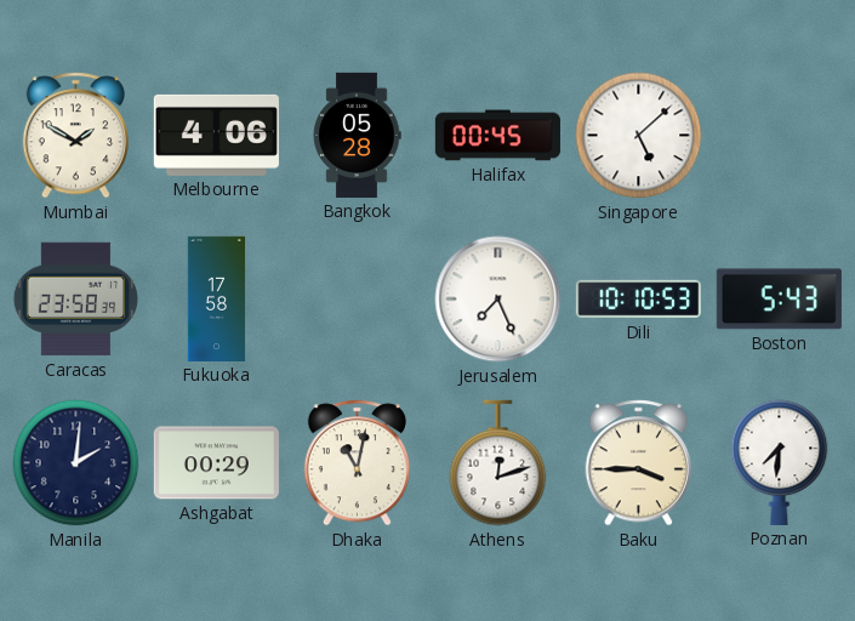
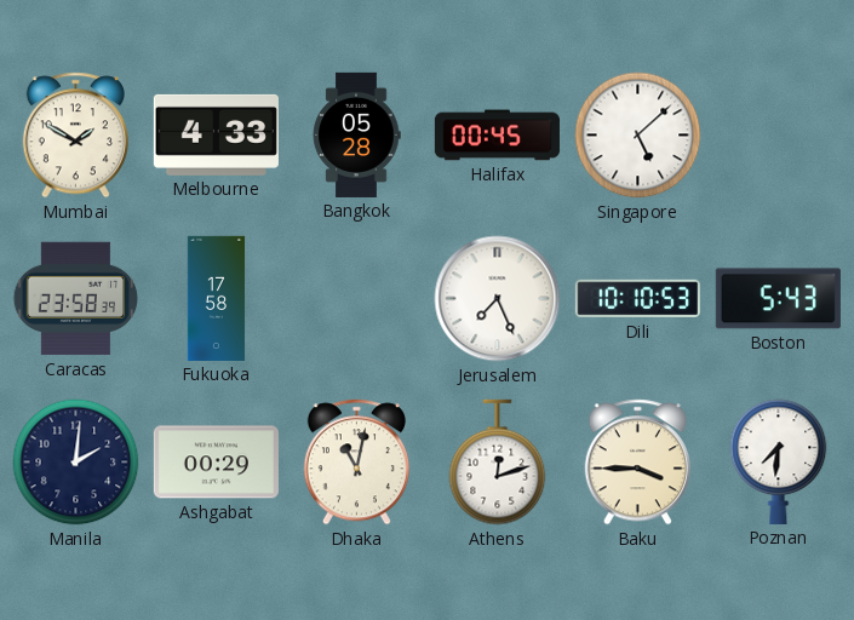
Melbourne: 4:06 -> 4:33
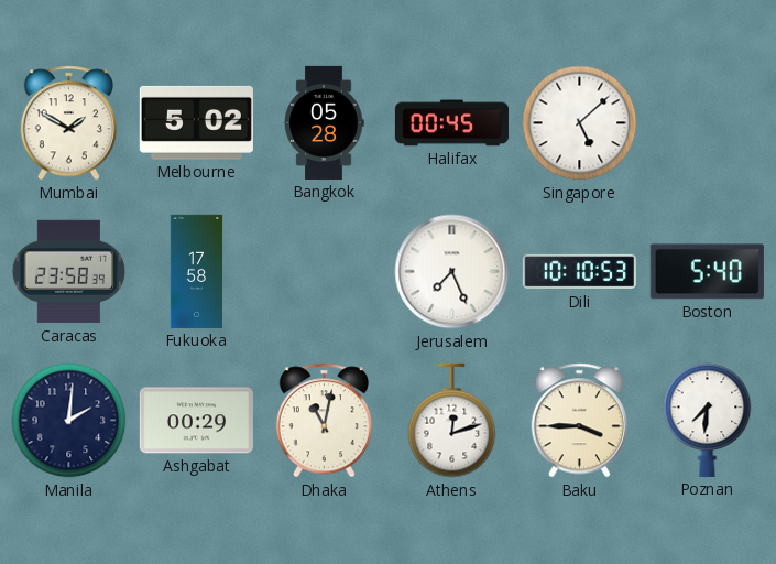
Melbourne: 4:33 -> 5:02
Boston: 5:43 -> 5:40
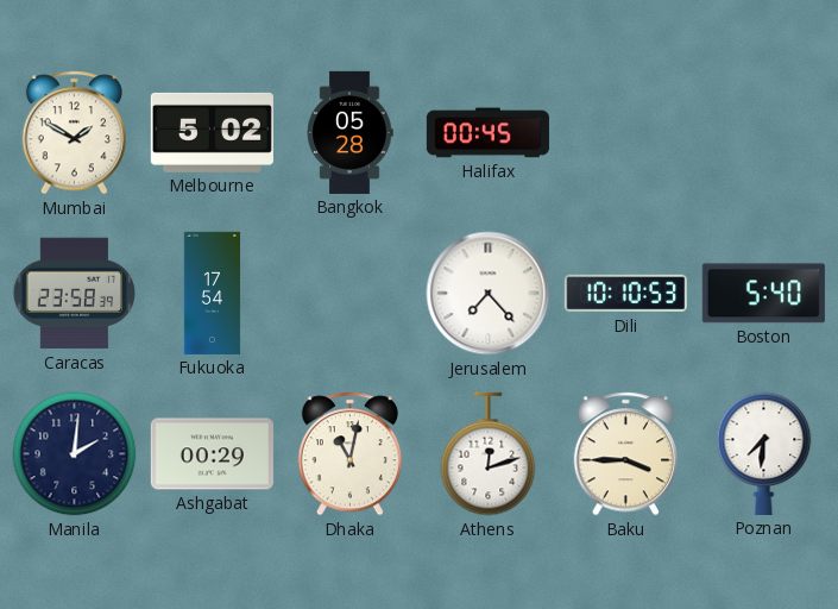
Singapore: 5:08 -> none
Fukuoka: 17:58 -> 17:54
Jerusalem: 7:26 -> 7:23
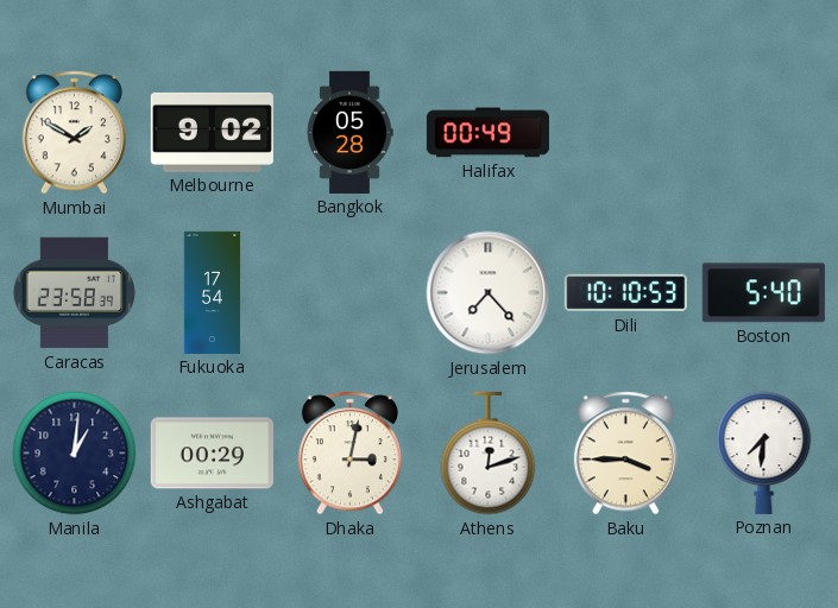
Melbourne: 5:02 -> 9:02
Halifax: 00:45 -> 00:49
Manila: 2:01 -> 1:01
Dhaka: 11:02 -> 3:02
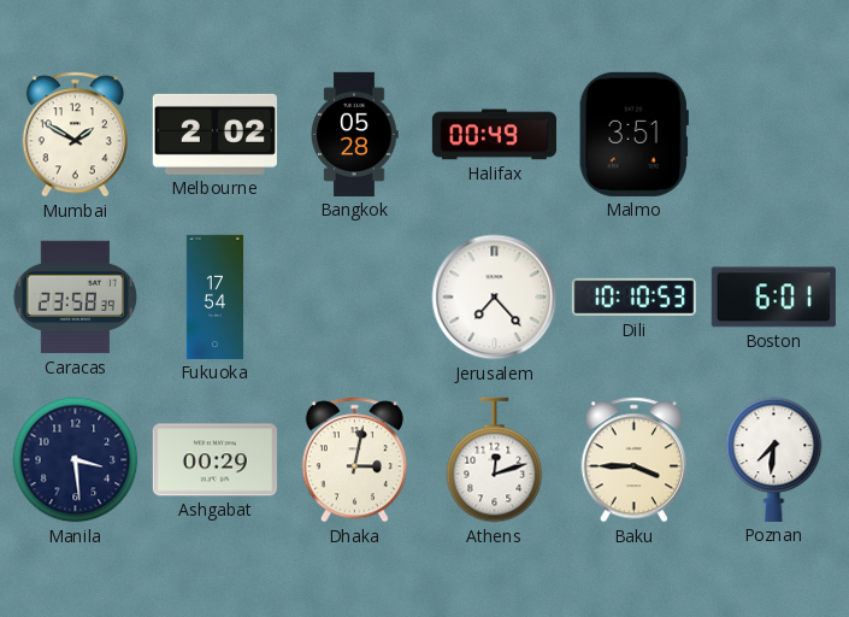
Melbourne: 9:02 -> 2:02
Malmo: none -> 3:51
Boston: 5:40 -> 6:01
Manila: 1:01 -> 3:29
